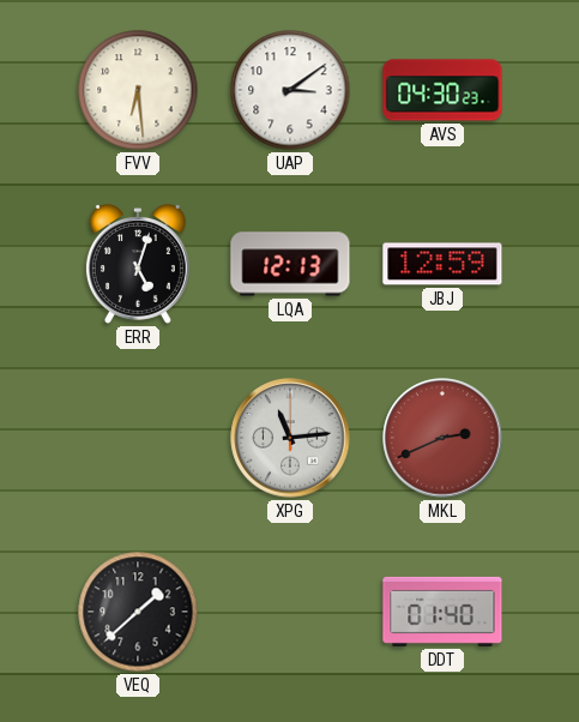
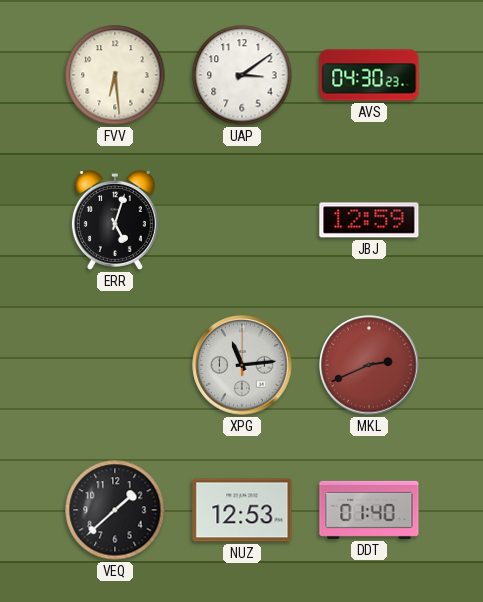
LQA: 12:13 -> none
NUZ: none -> 12:53
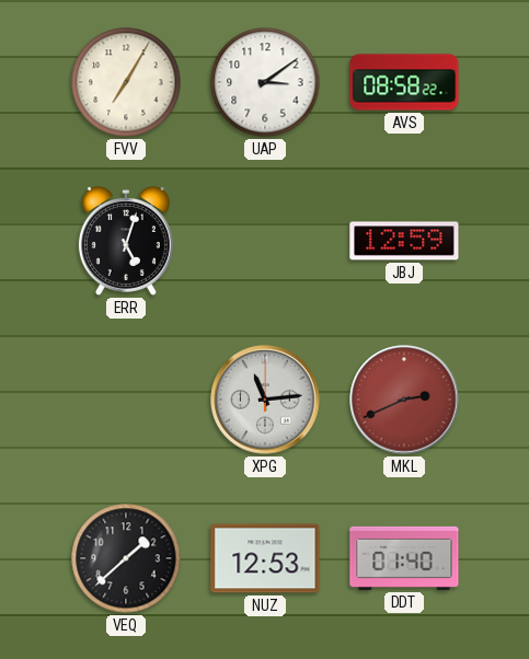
FVV: 6:29 -> 7:05
AVS: 04:30 -> 08:58
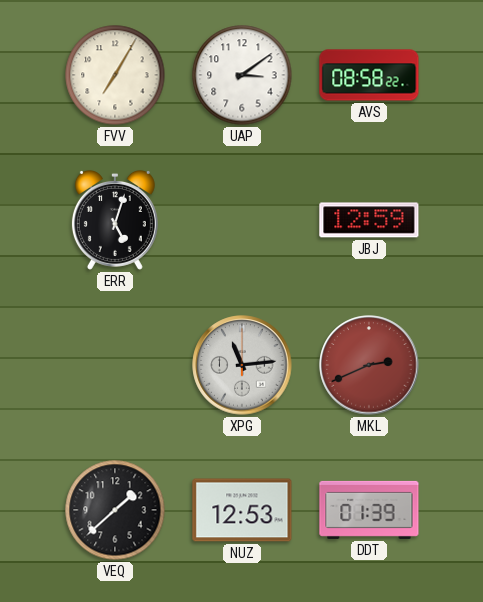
DDT: 01:40 -> 01:39
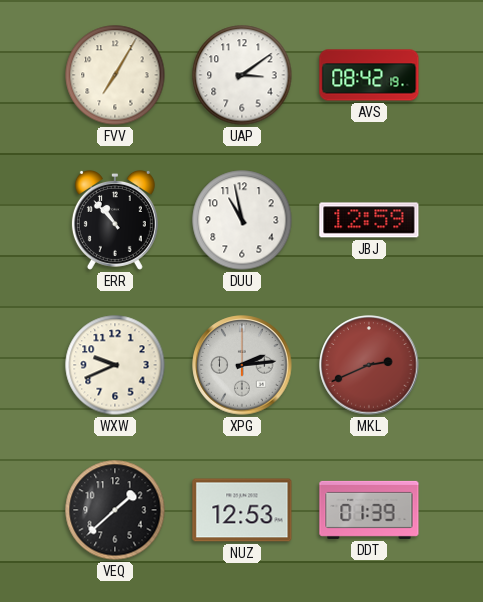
AVS: 08:58 -> 08:42
ERR: 5:03 -> 10:53
DUU: none -> 10:58
WXW: none -> 9:41
XPG: 11:14 -> 2:14
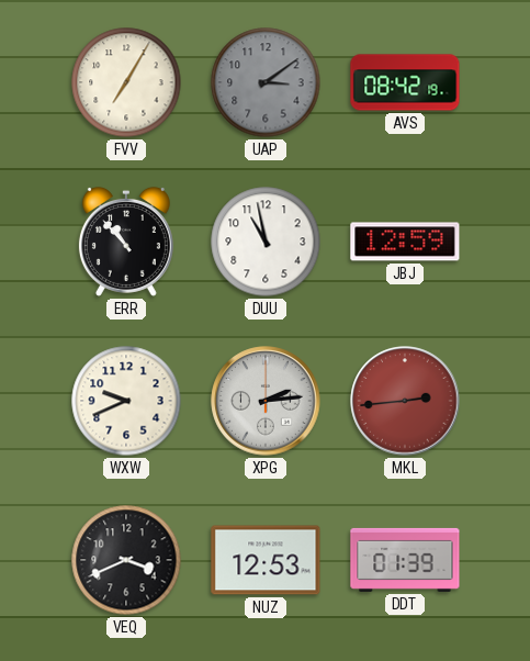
UAP dial: white -> grey
MKL: 2:41 -> 2:44
VEQ: 1:38 -> 3:41
